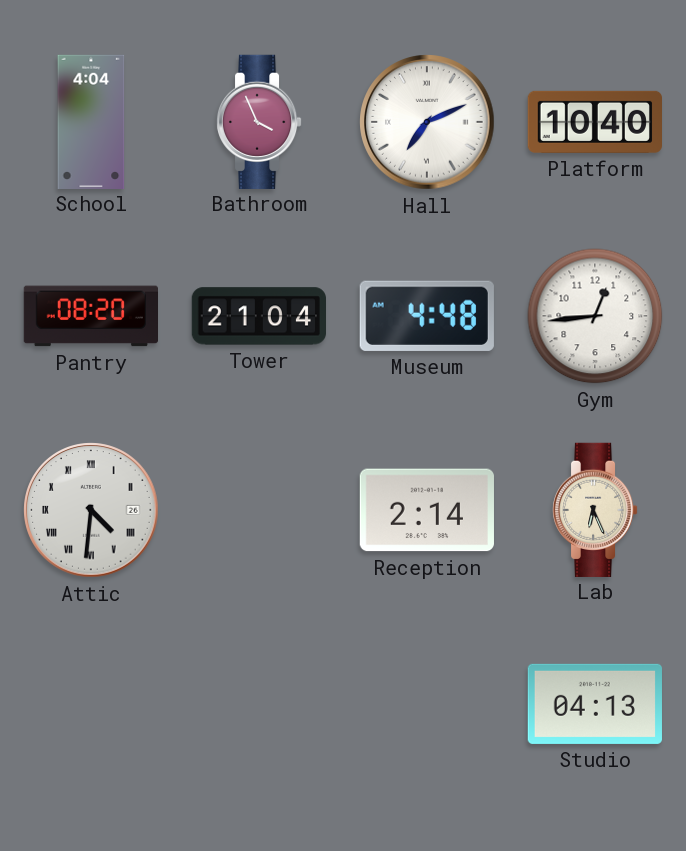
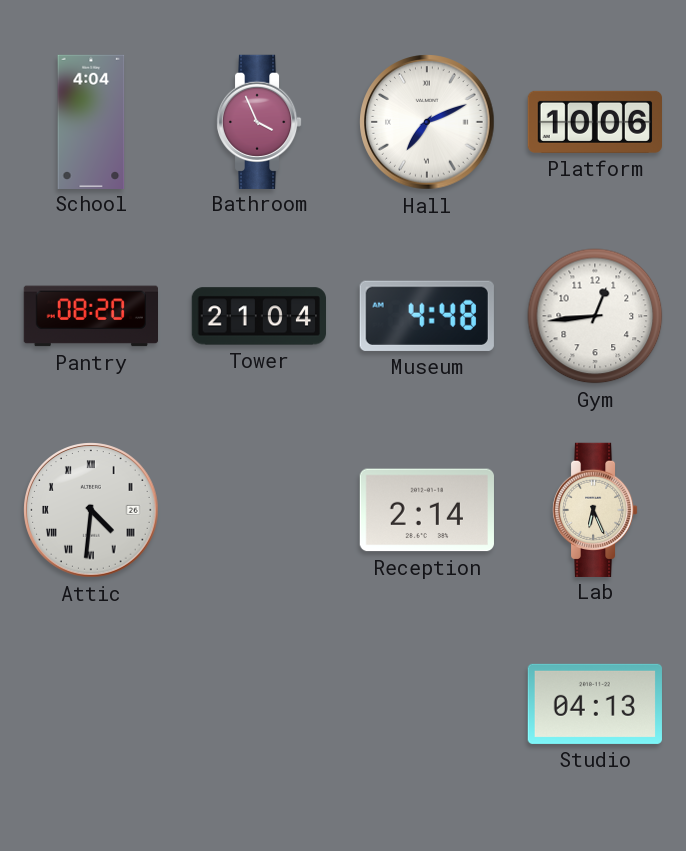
Platform: 10:40 -> 10:06
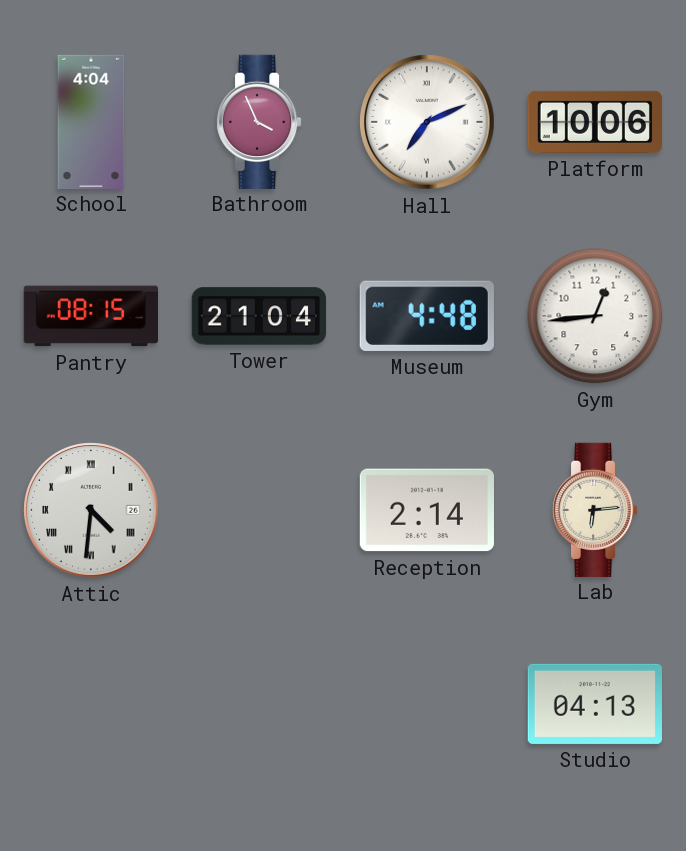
Pantry: 08:20 -> 08:15
Lab: 6:26 -> 6:14
